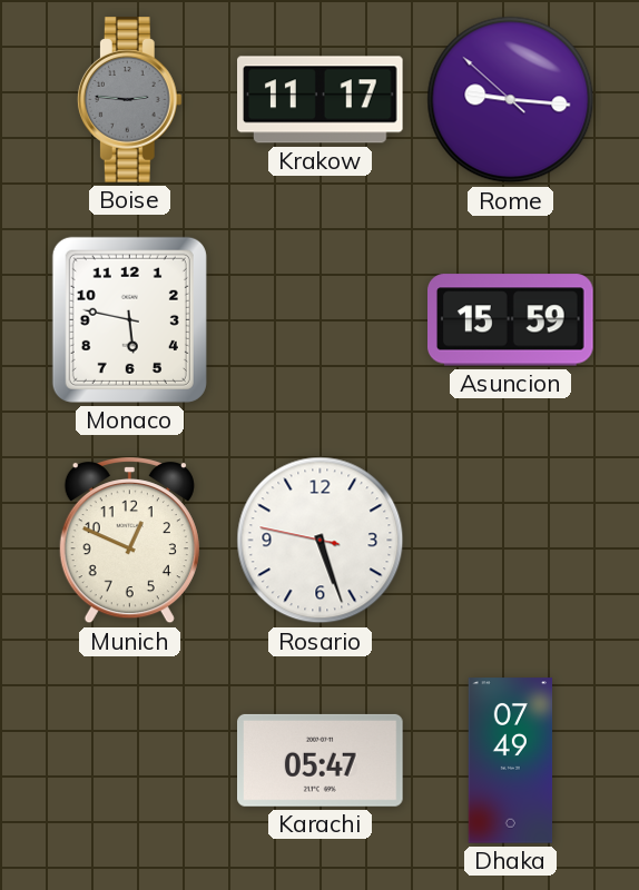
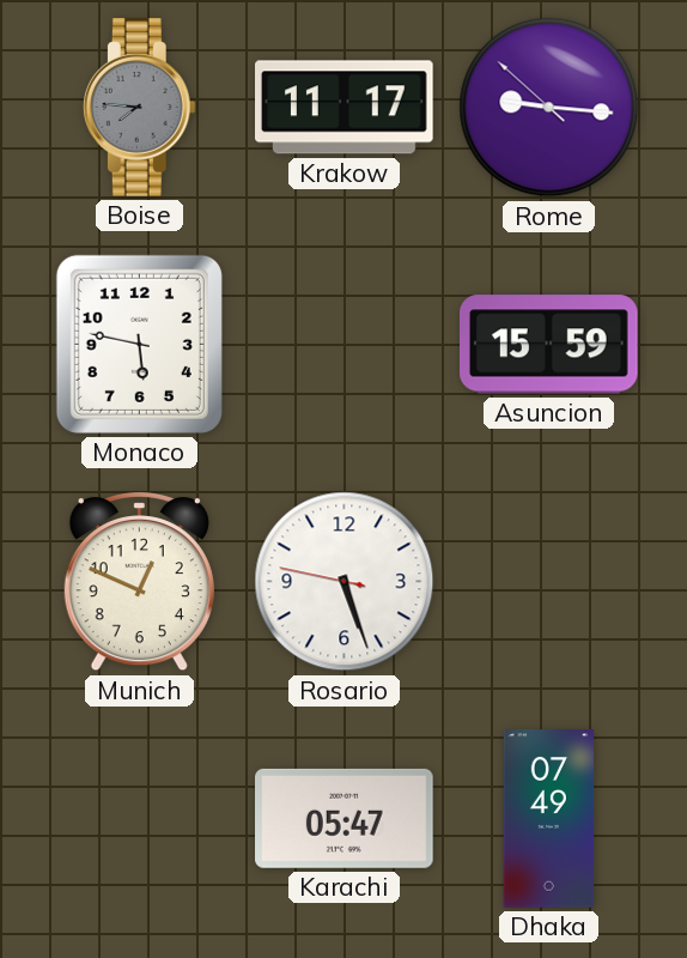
Boise: 2:46 -> 7:46
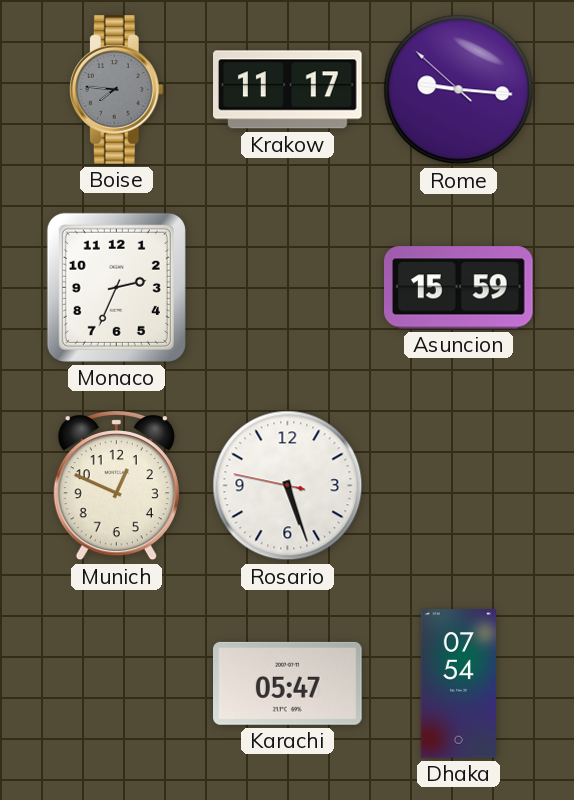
Monaco: 5:47 -> 2:34
Dhaka: 07:49 -> 07:54
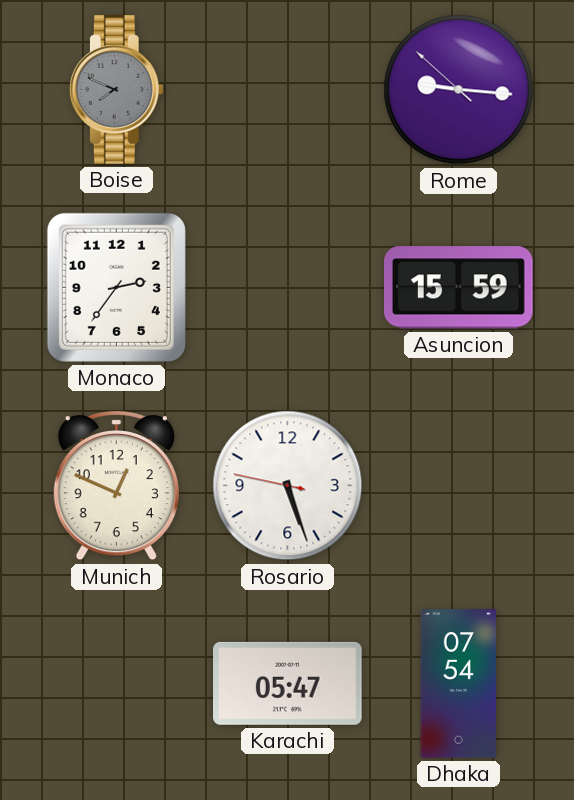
Boise: 7:46 -> 7:49
Krakow: 11:17 -> none
Monaco: 2:34 -> 2:36
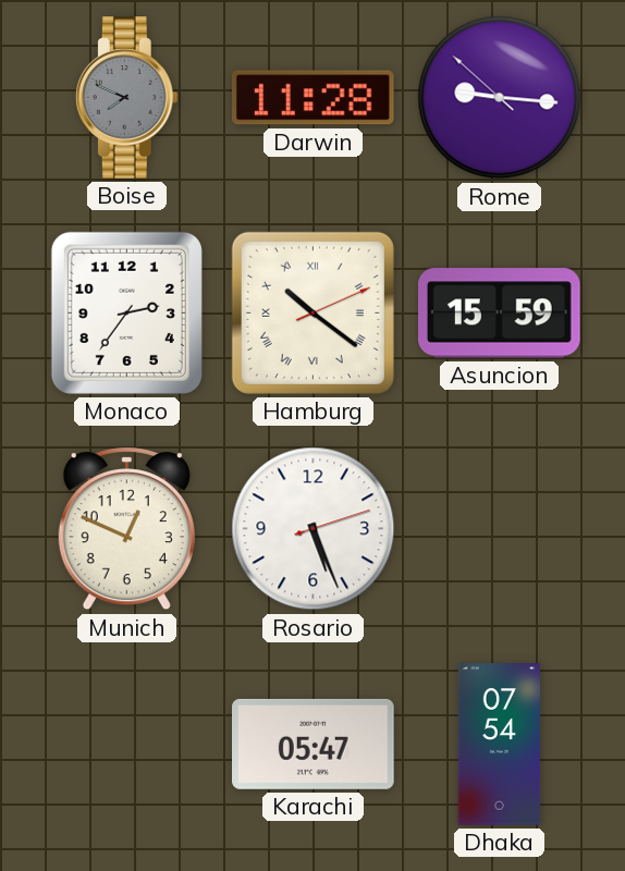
Darwin: none -> 11:28
Hamburg: none -> 10:21
Rosario: 5:26:47 -> 5:26:12
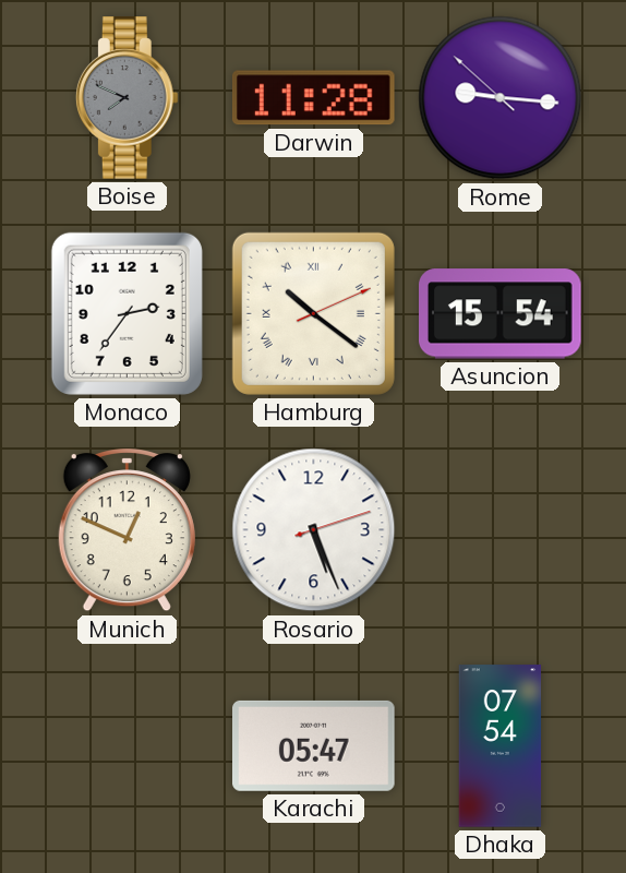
Asuncion: 15:59 -> 15:54
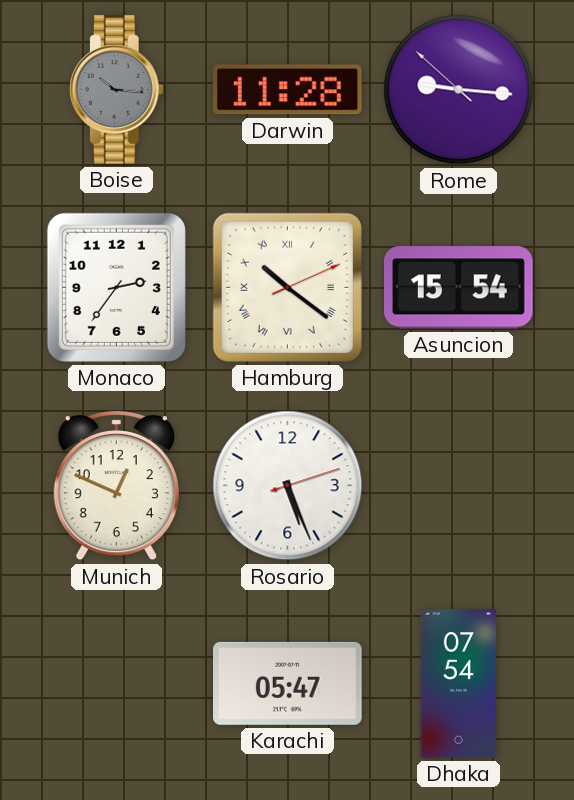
Boise: 7:49 -> 10:16
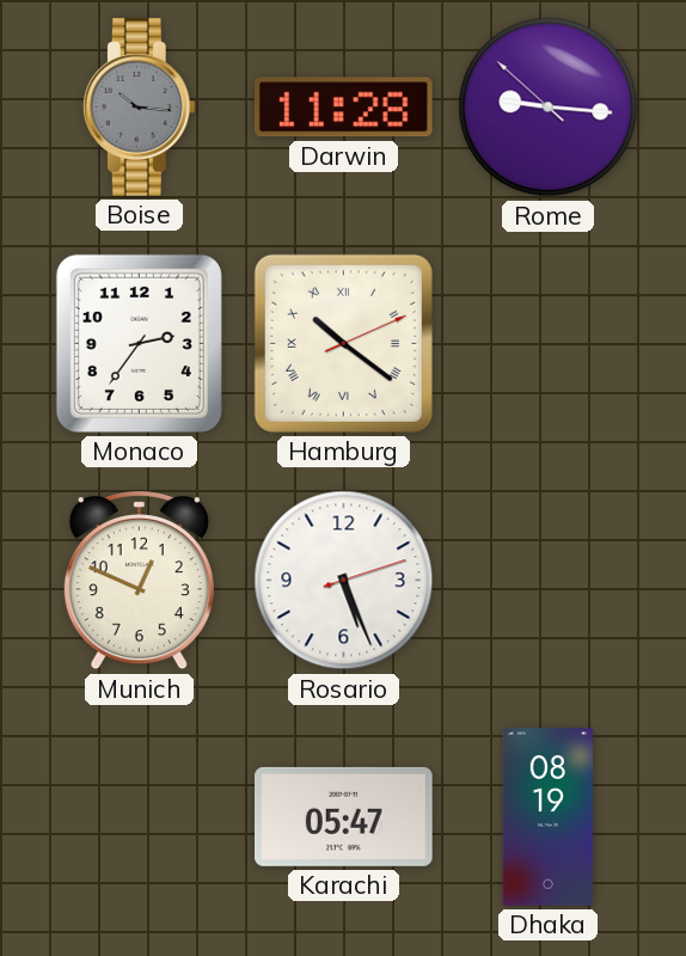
Asuncion: 15:54 -> none
Dhaka: 07:54 -> 08:19
